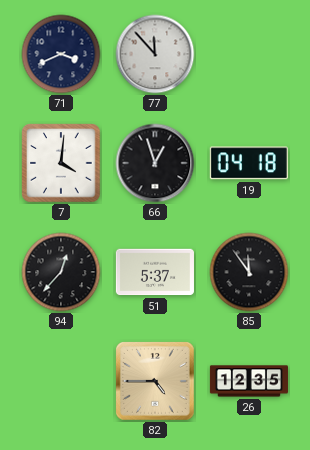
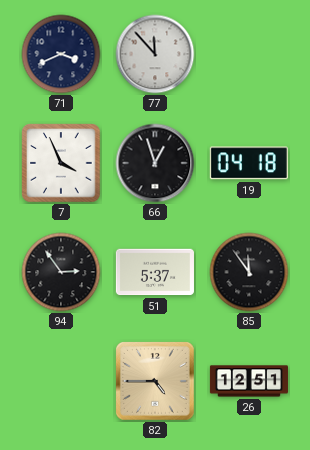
7: 4:01 -> 3:56
94: 12:37 -> 2:54
26: 12:35 -> 12:51
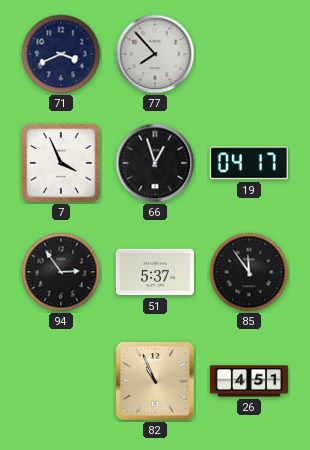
77: 11:53 -> 7:53
19: 04:18 -> 04:17
82: 4:45 -> 10:56
26: 12:51 -> 4:51
